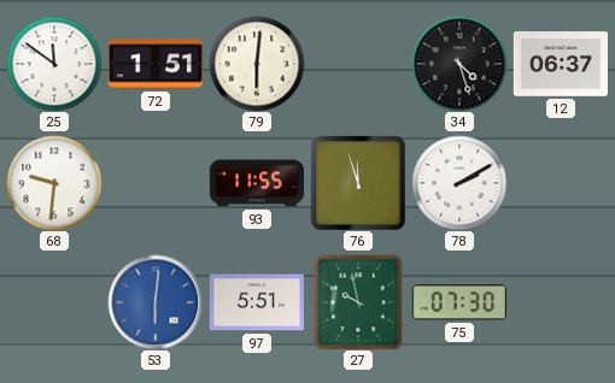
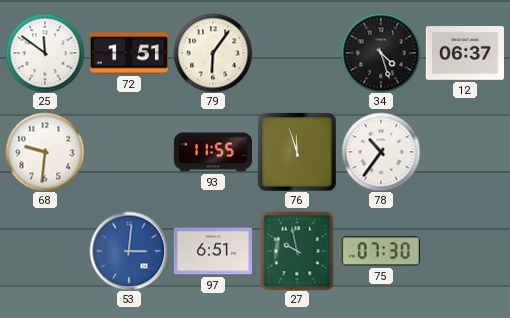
79: 6:01 -> 6:06
78: 2:10 -> 10:36
53: 6:01 -> 3:01
97: 5:51 -> 6:51
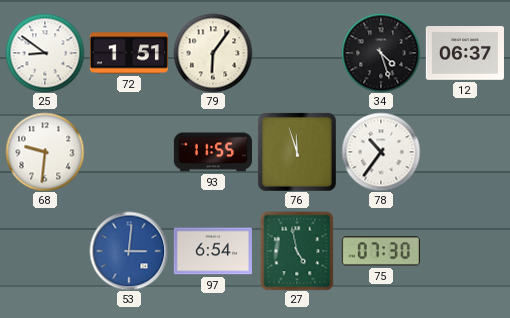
25: 11:51 -> 8:51
97: 6:51 -> 6:54
27: 9:58 -> 4:58
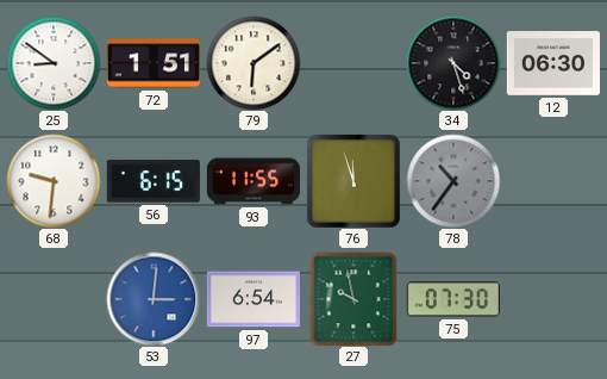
79: 6:06 -> 6:09
12: 06:37 -> 06:30
56: none -> 6:15
78 dial: white -> grey
27: 4:58 -> 9:58
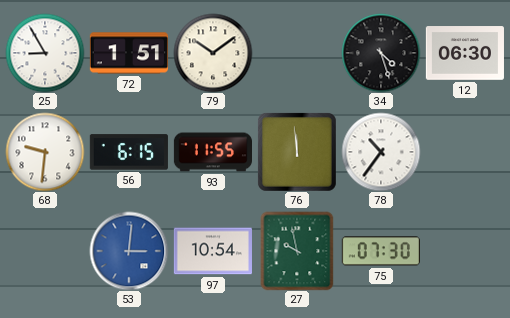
25: 8:51 -> 8:55
79: 6:09 -> 10:09
76: 11:57 -> 11:59
78 dial: grey -> white
97: 6:54 -> 10:54
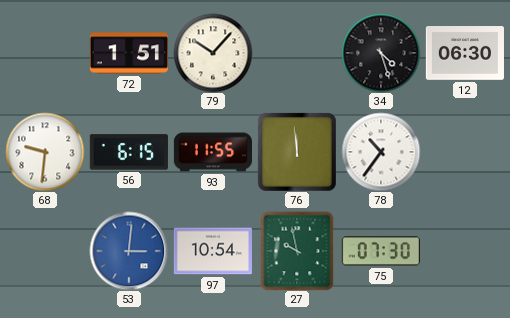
25: 8:55 -> none
79: 10:09 -> 10:07
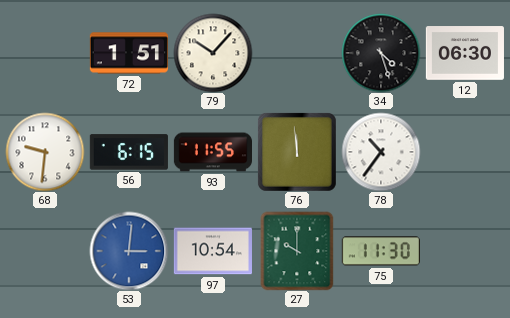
27: 9:58 -> 10:00
75: 07:30 -> 11:30
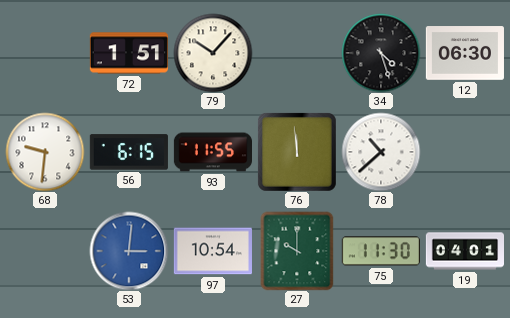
78: 10:36 -> 10:38
19: none -> 04:01
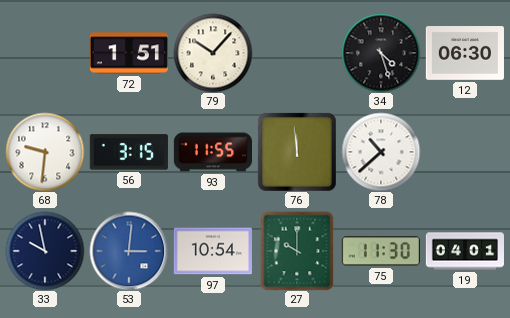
56: 6:15 -> 3:15
33: none -> 9:58
